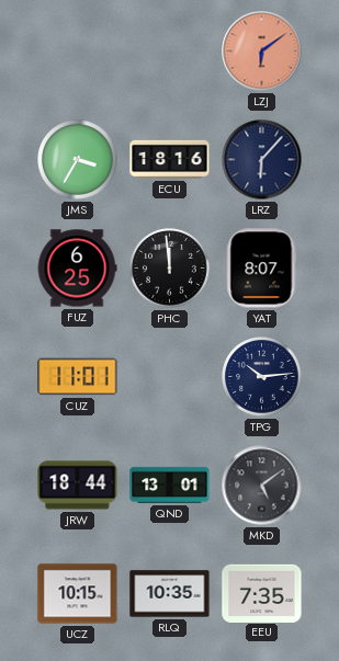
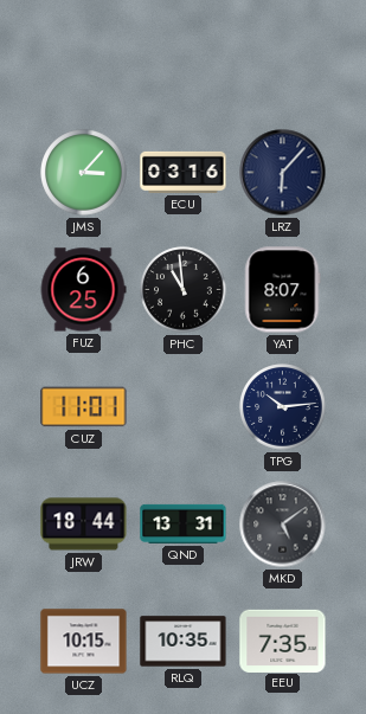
LZJ: 6:09 -> none
JMS: 3:35 -> 3:07
ECU: 18:16 -> 03:16
PHC: 11:59 -> 10:59
QND: 13:01 -> 13:31
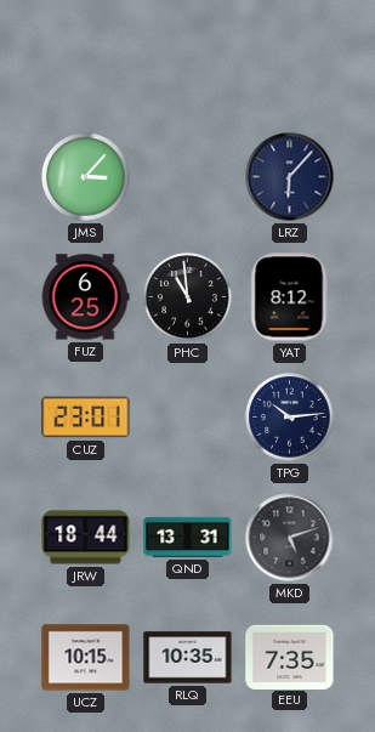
ECU: 03:16 -> none
YAT: 8:07 -> 8:12
CUZ: 11:01 -> 23:01
MKD: 5:09 -> 5:12
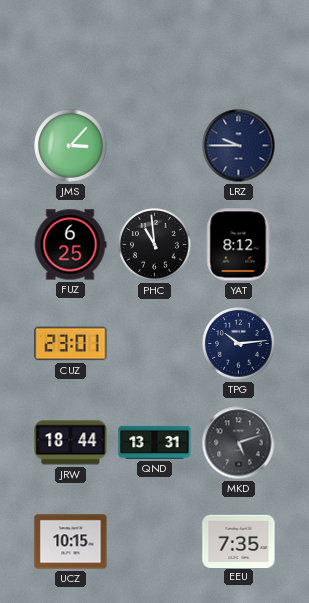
LRZ: 6:07 -> 9:45
RLQ: 10:35 -> none
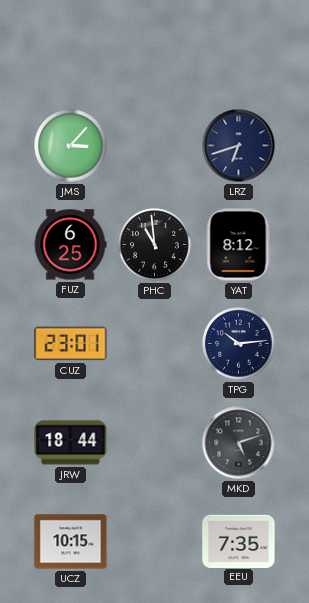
LRZ: 9:45 -> 6:42
QND: 13:31 -> none
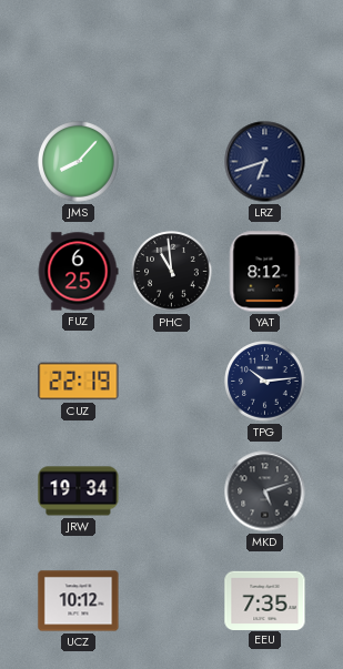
JMS: 3:07 -> 8:07
CUZ: 23:01 -> 22:19
JRW: 18:44 -> 19:34
UCZ: 10:15 -> 10:12
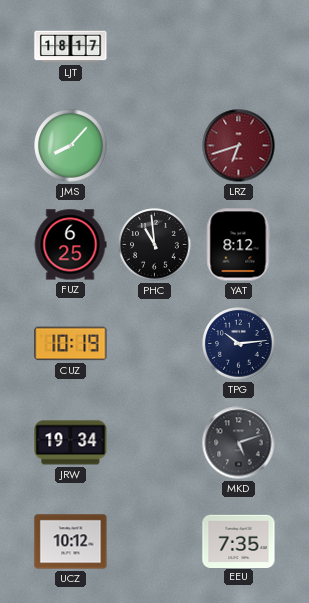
LJT: none -> 18:17
LRZ dial: navy -> burgundy
CUZ: 22:19 -> 10:19
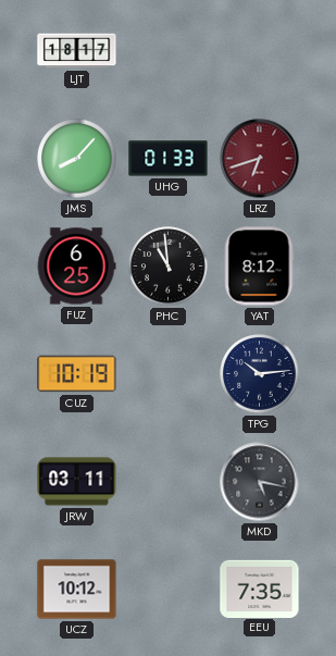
UHG: none -> 01:33
JRW: 19:34 -> 03:11
MKD: 5:12 -> 5:17
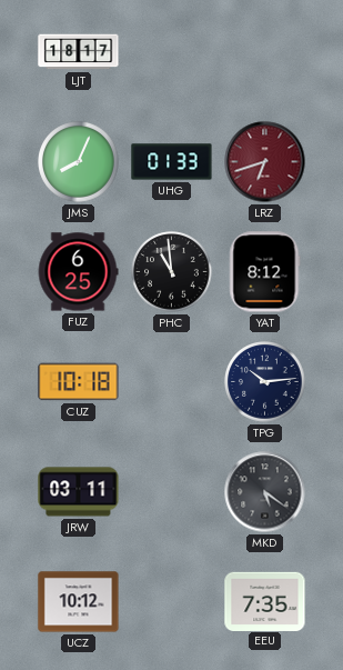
JMS: 8:07 -> 8:04
CUZ: 10:19 -> 10:18
MKD: 5:17 -> 5:21
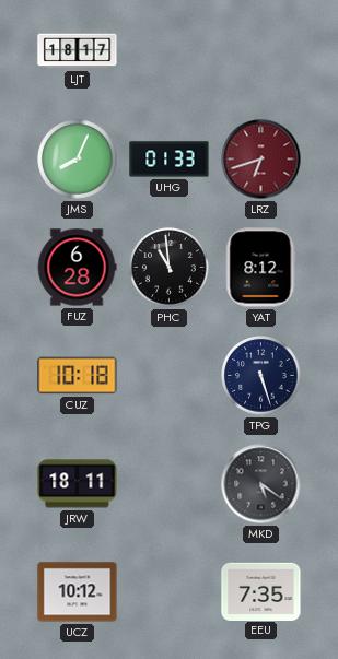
FUZ: 6:25 -> 6:28
TPG: 10:14 -> 5:27
JRW: 03:11 -> 18:11
